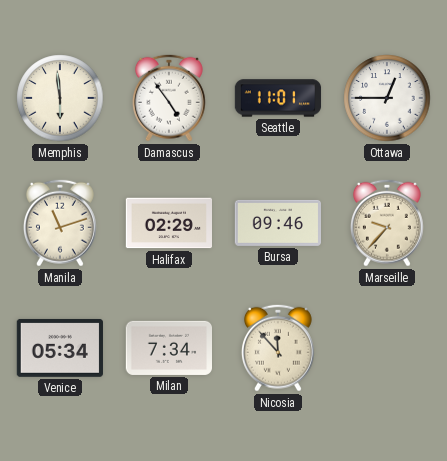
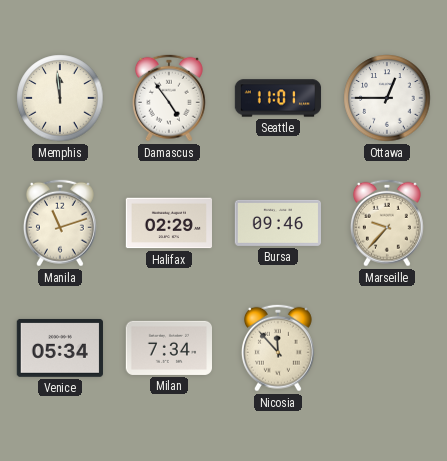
Memphis: 5:59 -> 11:59
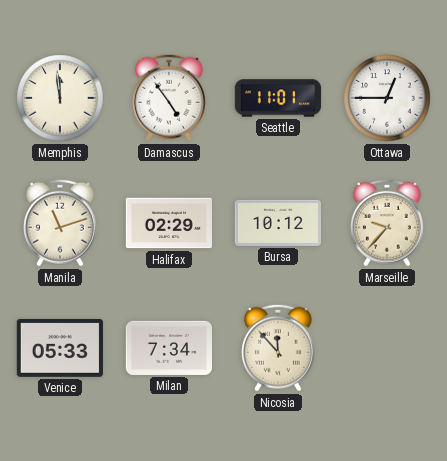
Bursa: 09:46 -> 10:12
Venice: 05:34 -> 05:33
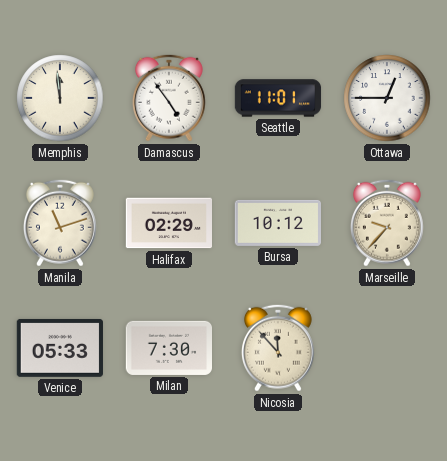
Milan: 7:34 -> 7:30
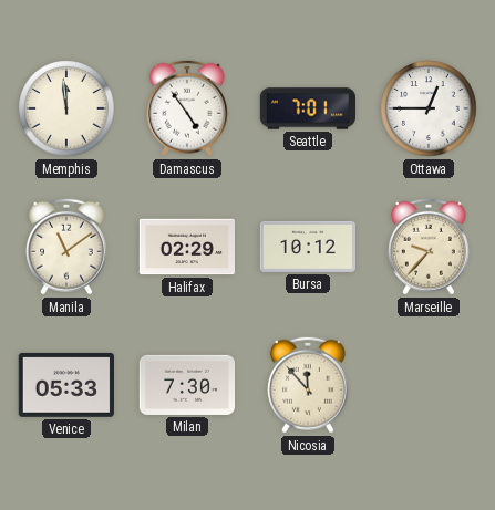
Seattle: 11:01 -> 7:01
Manila: 11:12 -> 11:09
